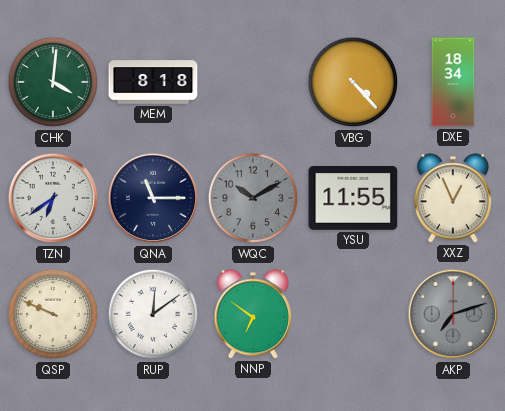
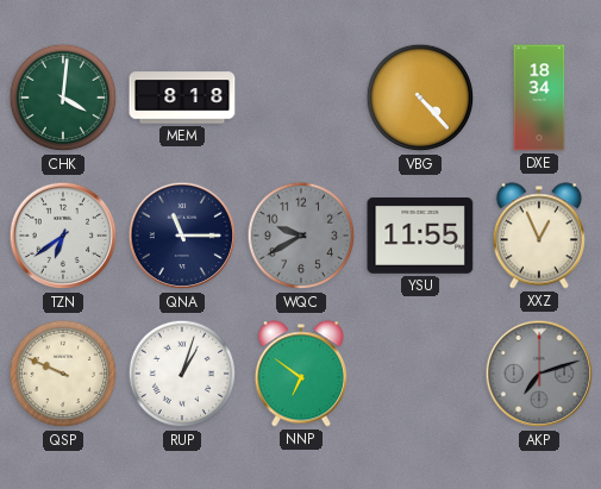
WQC: 10:10 -> 9:40
RUP: 12:09 -> 1:03
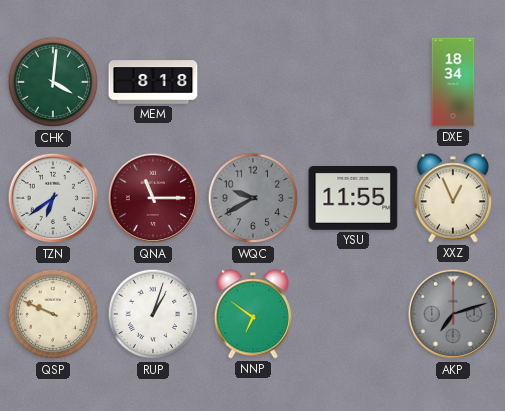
VBG: 4:23 -> none
QNA dial: navy -> burgundy
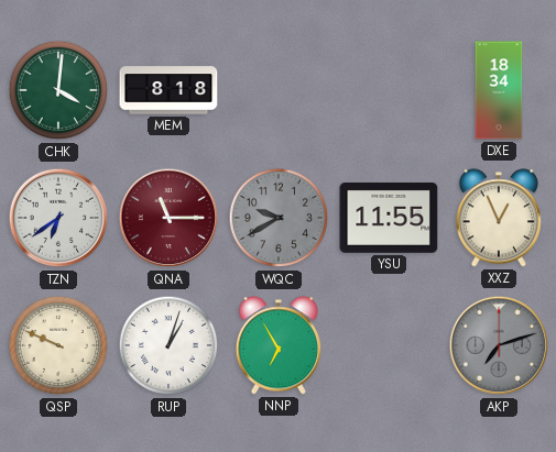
NNP: 6:51 -> 6:55
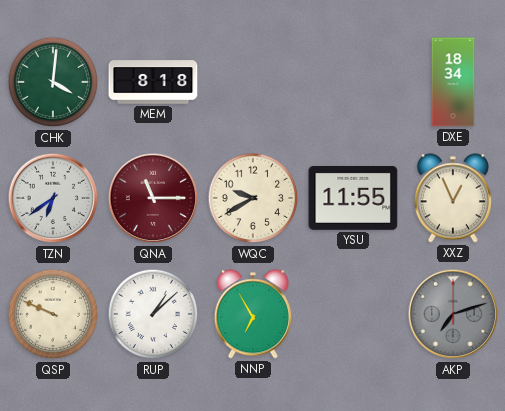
WQC dial: grey -> cream
RUP: 1:03 -> 1:08
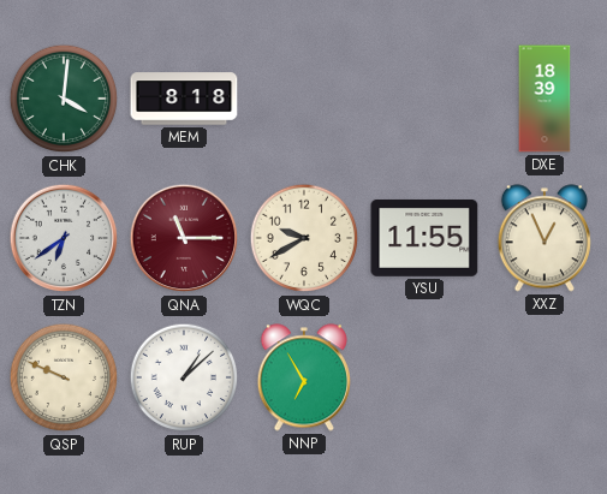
DXE: 18:34 -> 18:39
AKP: 7:12 -> none
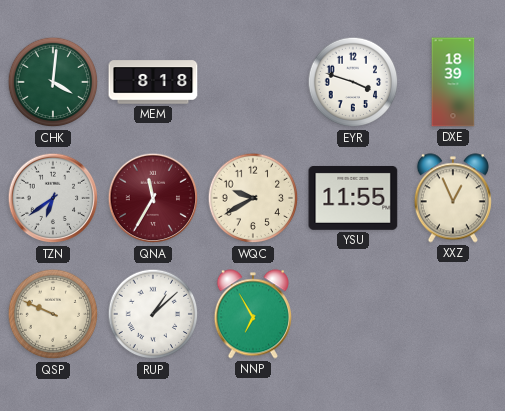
EYR: none -> 3:48
QNA: 11:15 -> 11:35
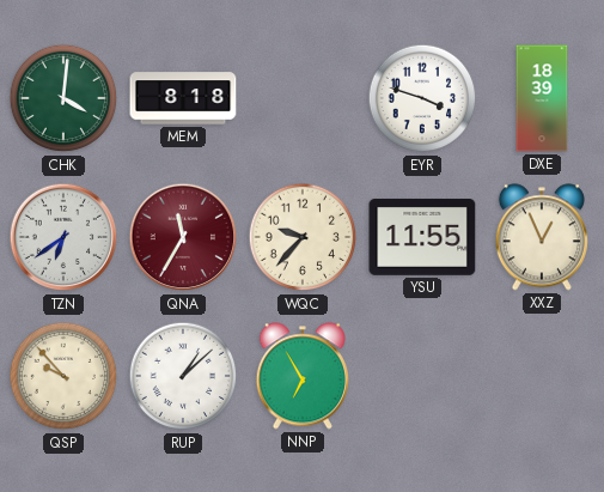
WQC: 9:40 -> 9:37
QSP: 9:49 -> 9:53
